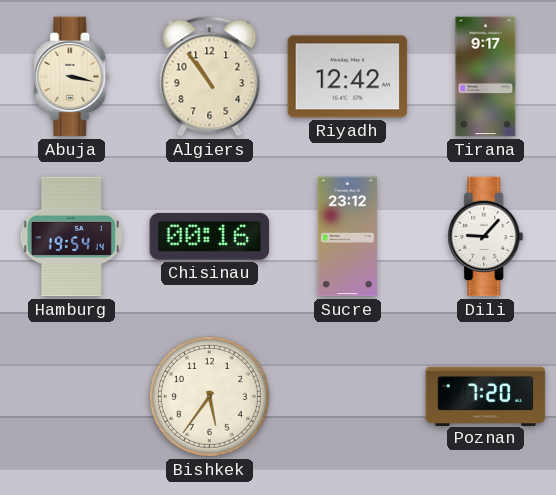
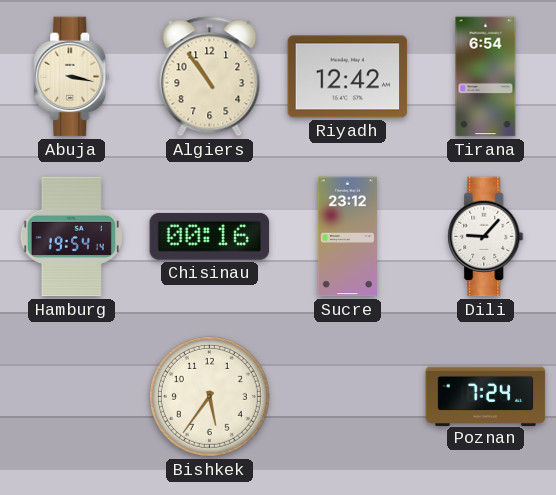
Tirana: 9:17 -> 6:54
Poznan: 7:20 -> 7:24
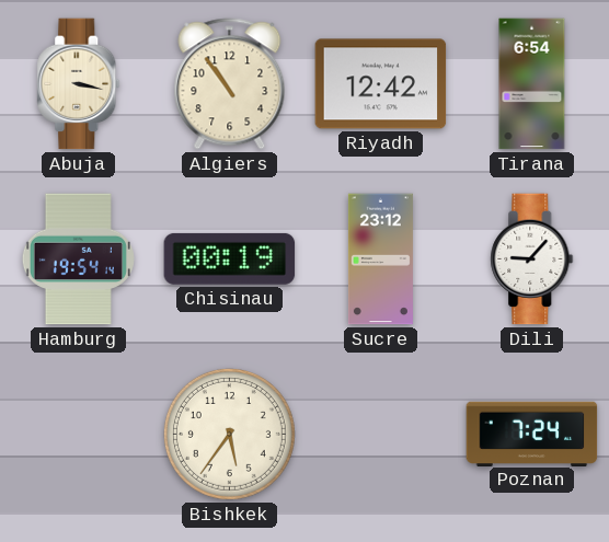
Chisinau: 00:16 -> 00:19
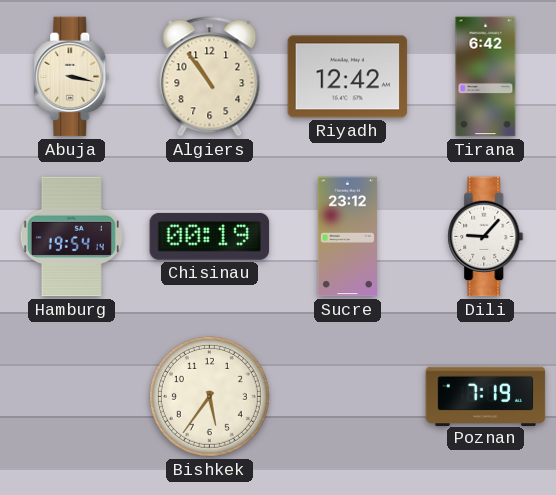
Tirana: 6:54 -> 6:42
Poznan: 7:24 -> 7:19
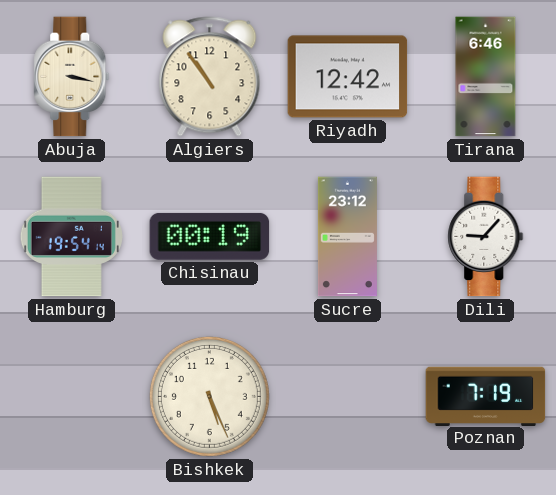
Tirana: 6:42 -> 6:46
Bishkek: 5:36 -> 5:26
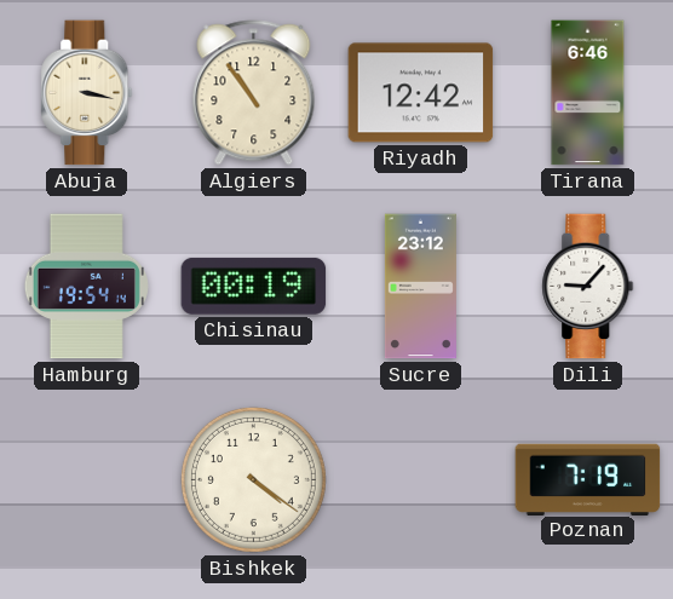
Bishkek: 5:26 -> 4:21
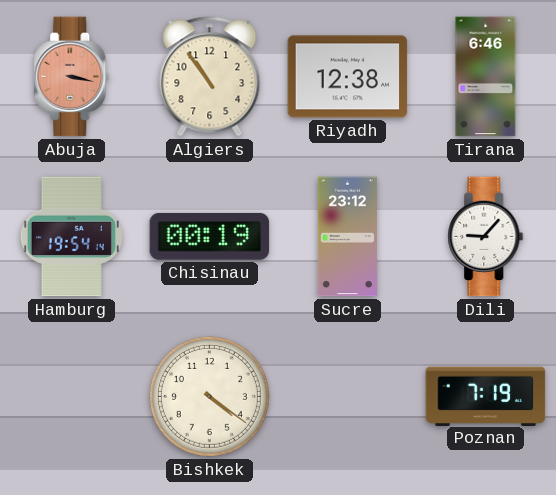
Abuja dial: cream -> salmon
Riyadh: 12:42 -> 12:38
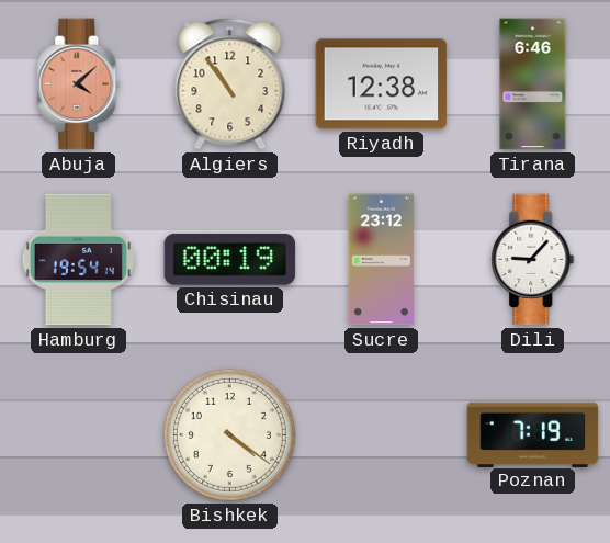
Abuja: 3:17 -> 4:08
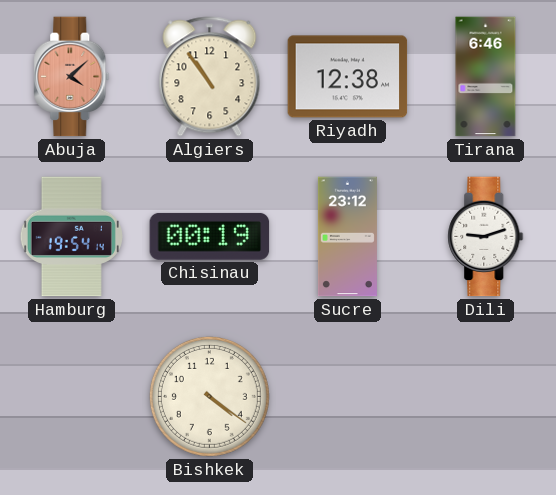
Dili: 9:07 -> 9:12
Poznan: 7:19 -> none
